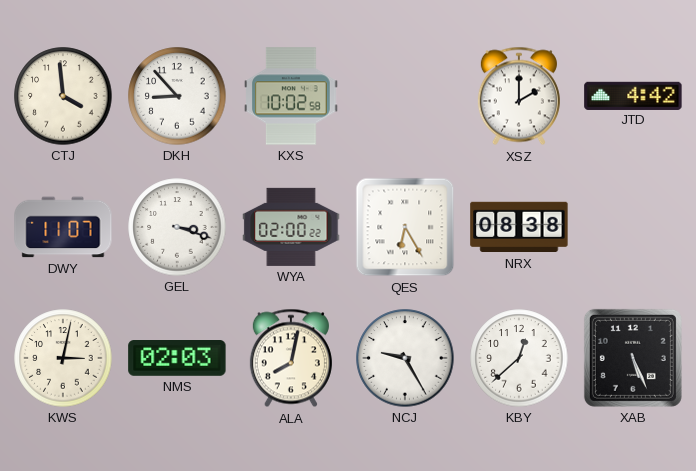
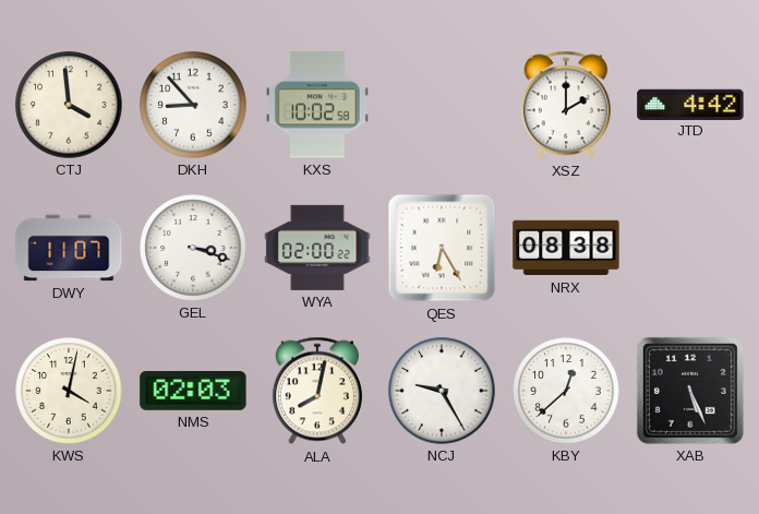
KWS: 3:02 -> 4:02
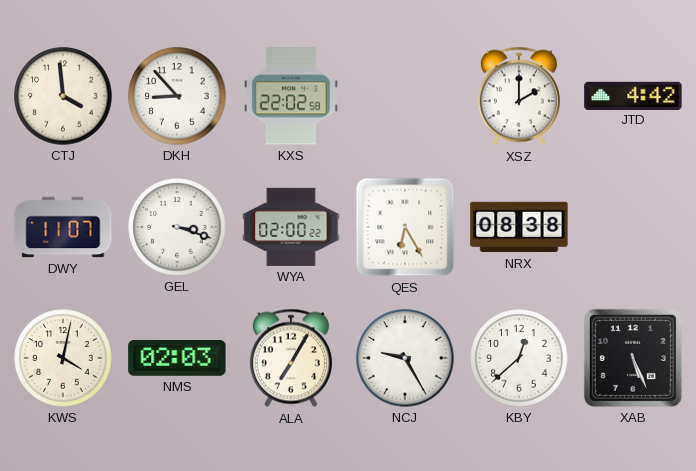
KXS: 10:02 -> 22:02
ALA: 8:02 -> 7:05
